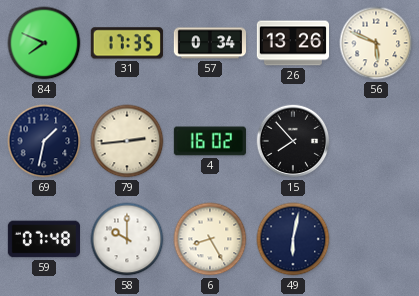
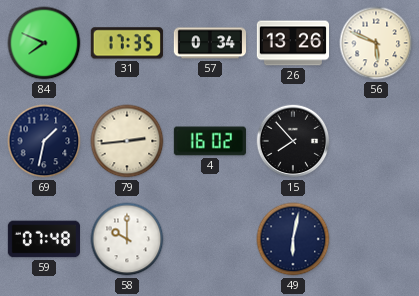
6: 8:25 -> none
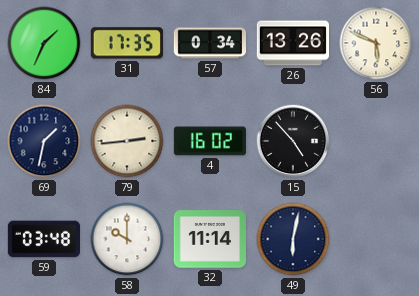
84: 7:49 -> 1:34
15: 7:53 -> 4:53
59: 07:48 -> 03:48
32: none -> 11:14
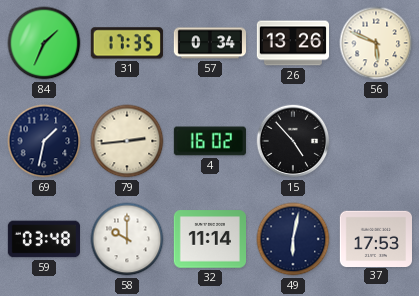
37: none -> 17:53
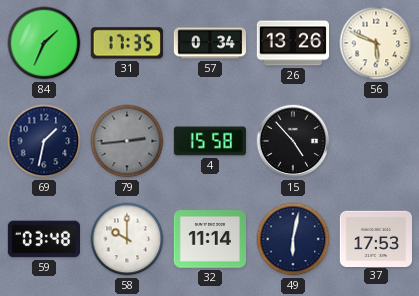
79 dial: cream -> grey
4: 16:02 -> 15:58
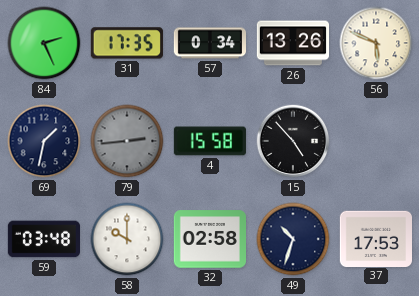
84: 1:34 -> 2:26
32: 11:14 -> 02:58
49: 6:02 -> 10:33
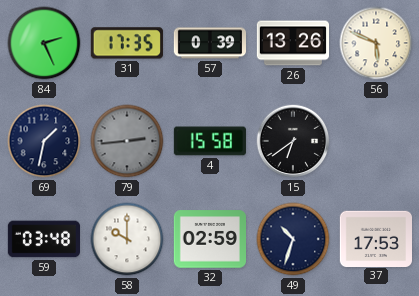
57: 0:34 -> 0:39
15: 4:53 -> 6:39
32: 02:58 -> 02:59
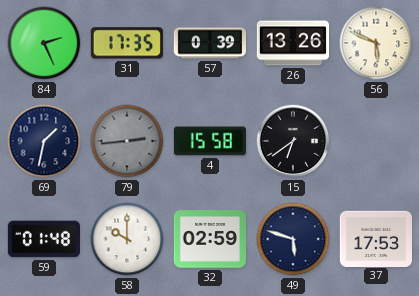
59: 03:48 -> 01:48
49: 10:33 -> 5:48
